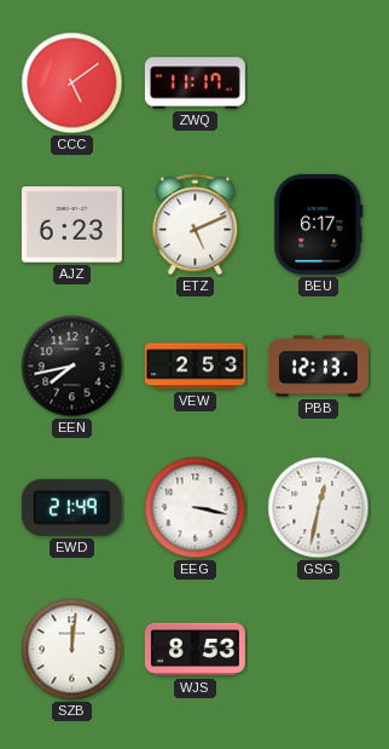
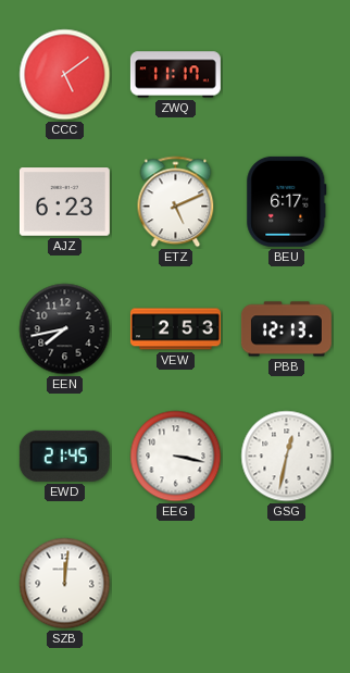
EWD: 21:49 -> 21:45
WJS: 8:53 -> none
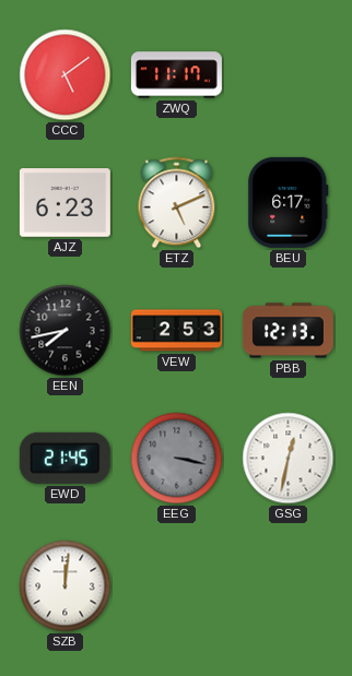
EEG dial: white -> grey
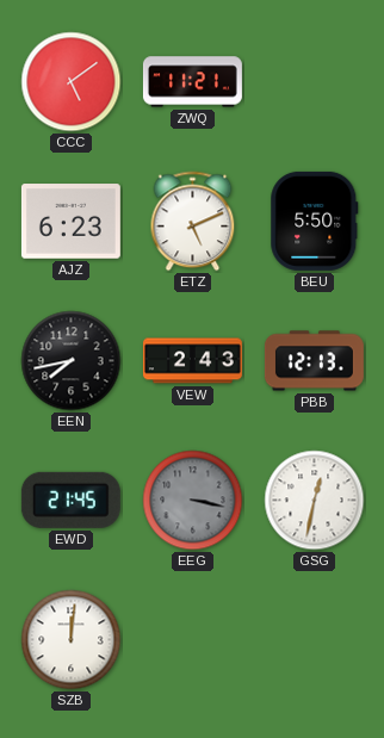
ZWQ: 11:17 -> 11:21
BEU: 6:17 -> 5:50
VEW: 2:53 -> 2:43
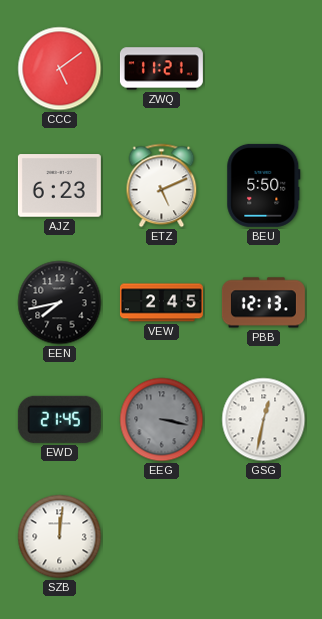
VEW: 2:43 -> 2:45
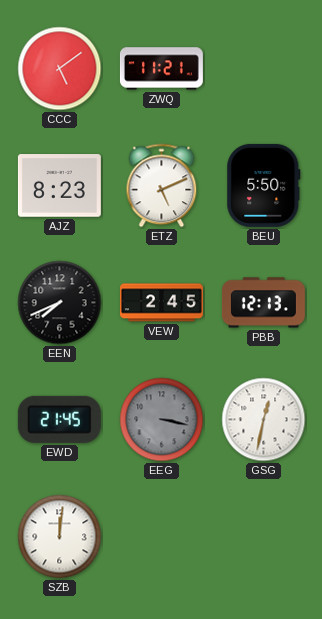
AJZ: 6:23 -> 8:23
EEN: 7:43 -> 7:41
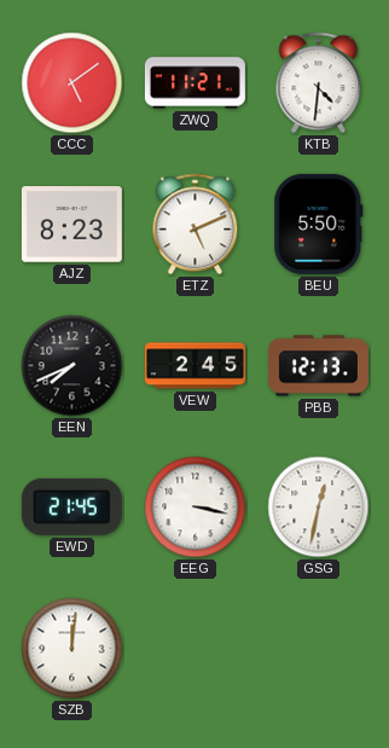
KTB: none -> 4:31
EEG dial: grey -> white
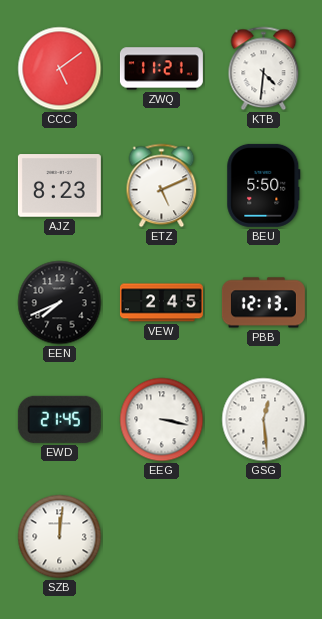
GSG: 12:32 -> 12:29
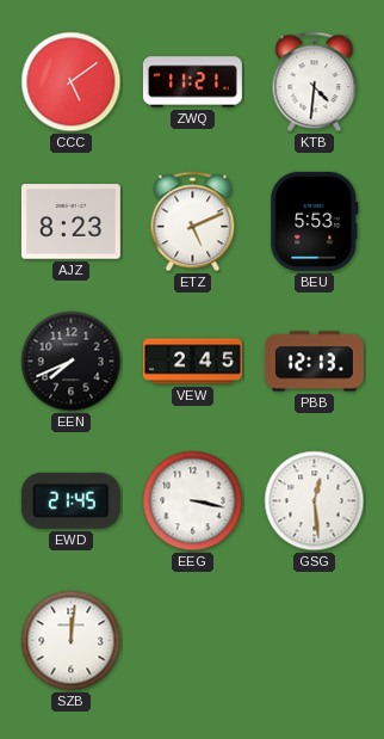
BEU: 5:50 -> 5:53
